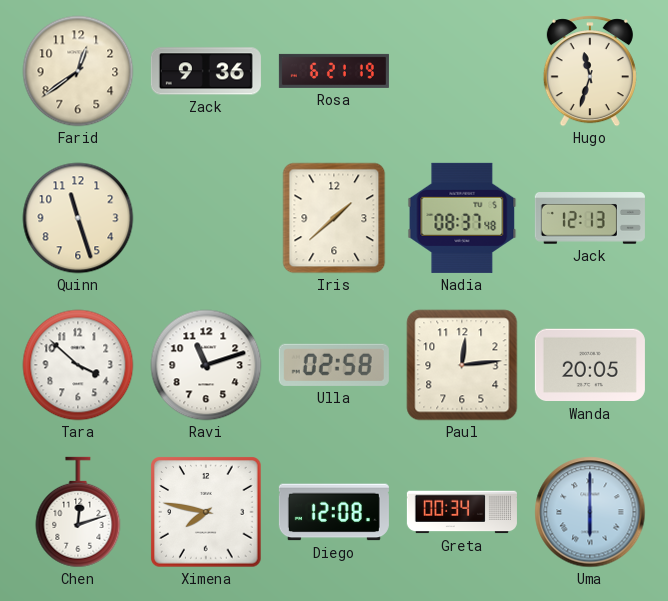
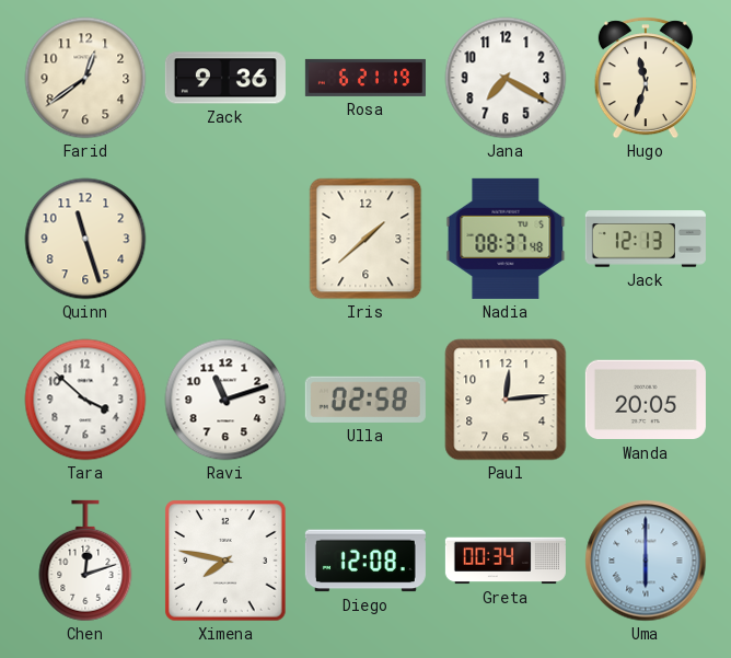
Jana: none -> 7:20
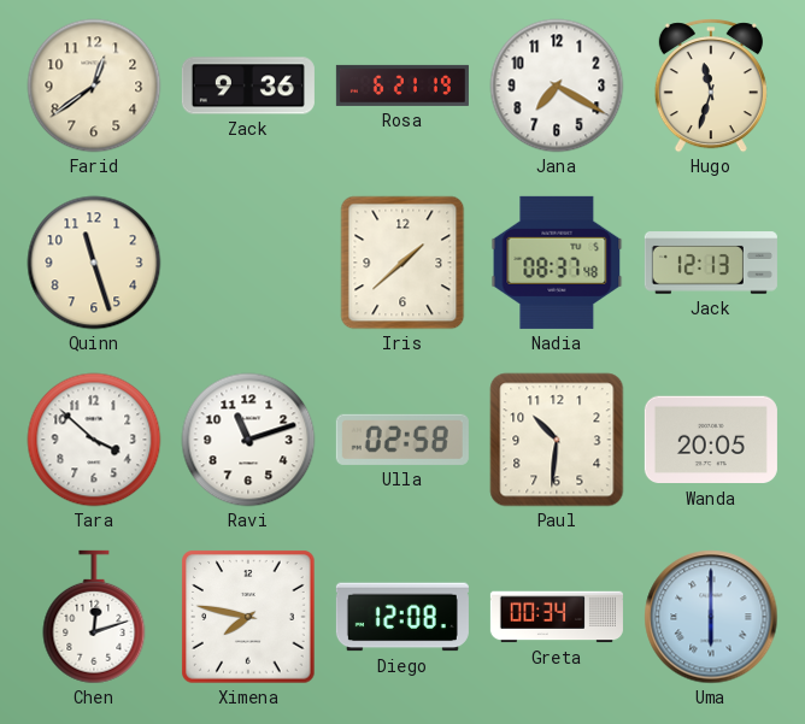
Paul: 12:14 -> 10:31
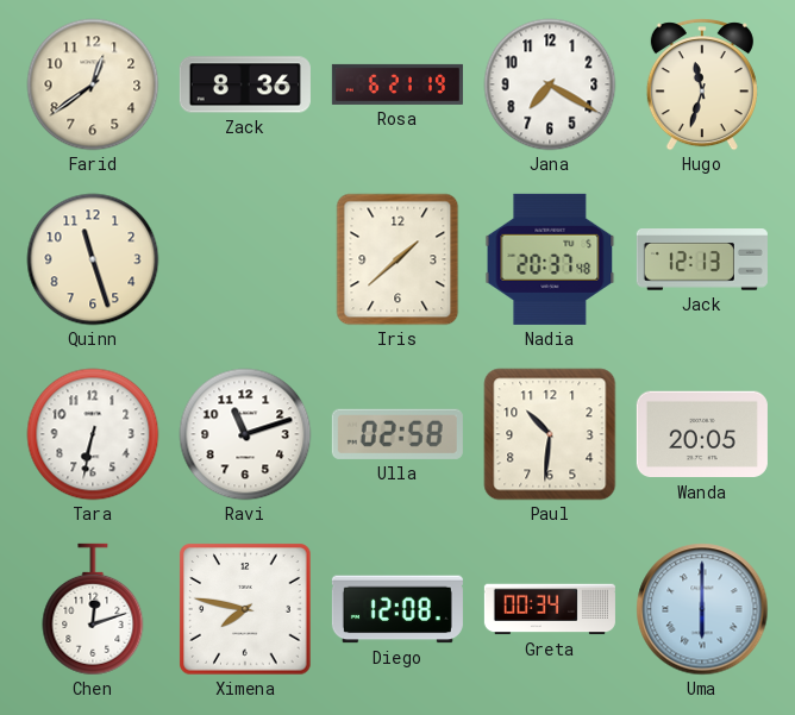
Zack: 9:36 -> 8:36
Nadia: 08:37 -> 20:37
Tara: 3:52 -> 6:32
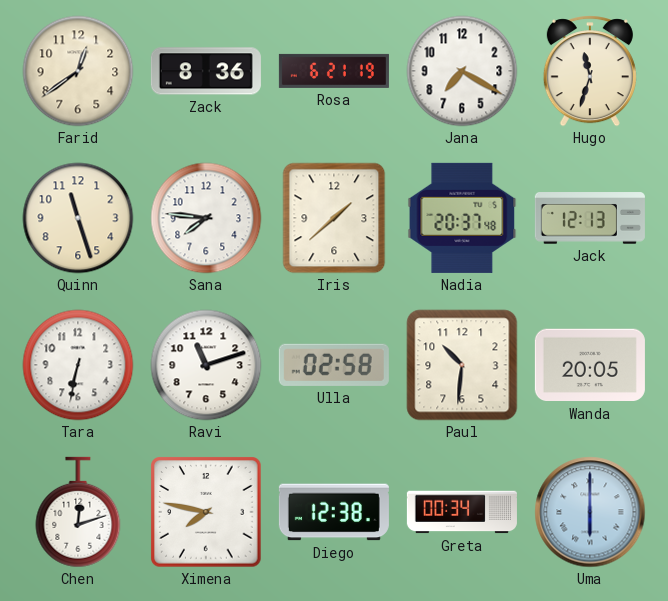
Sana: none -> 7:46
Diego: 12:08 -> 12:38
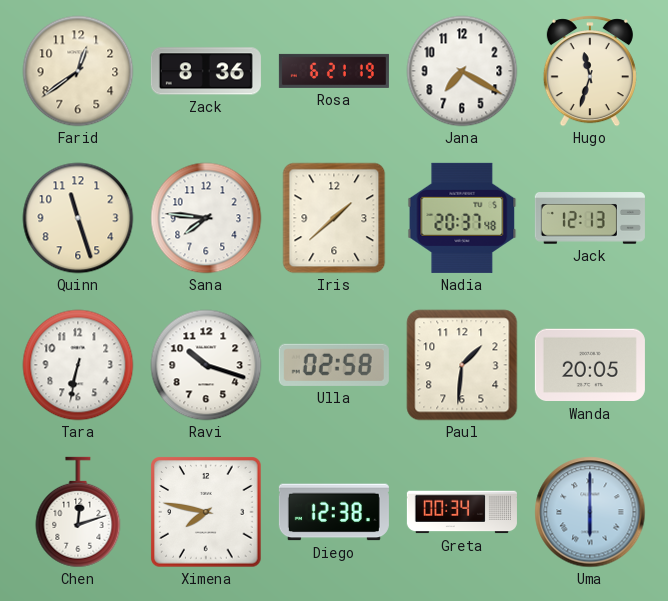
Ravi: 11:12 -> 10:18
Paul: 10:31 -> 1:31
